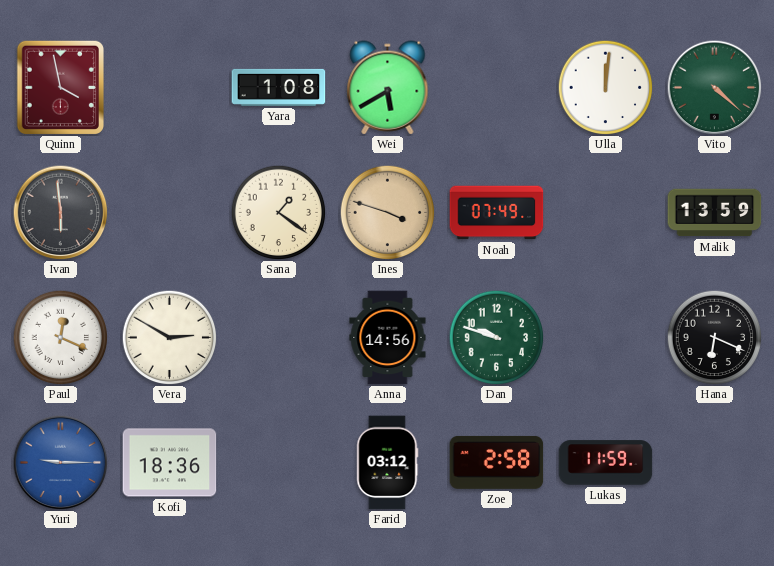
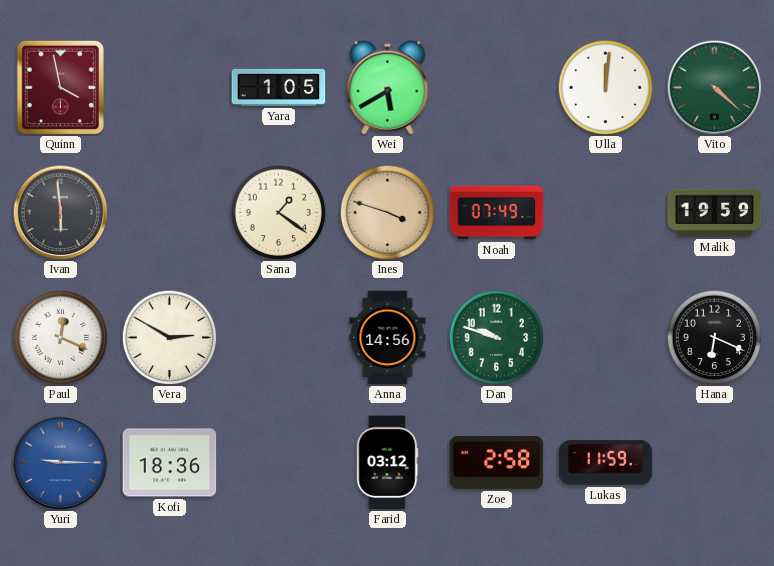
Yara: 1:08 -> 1:05
Malik: 13:59 -> 19:59
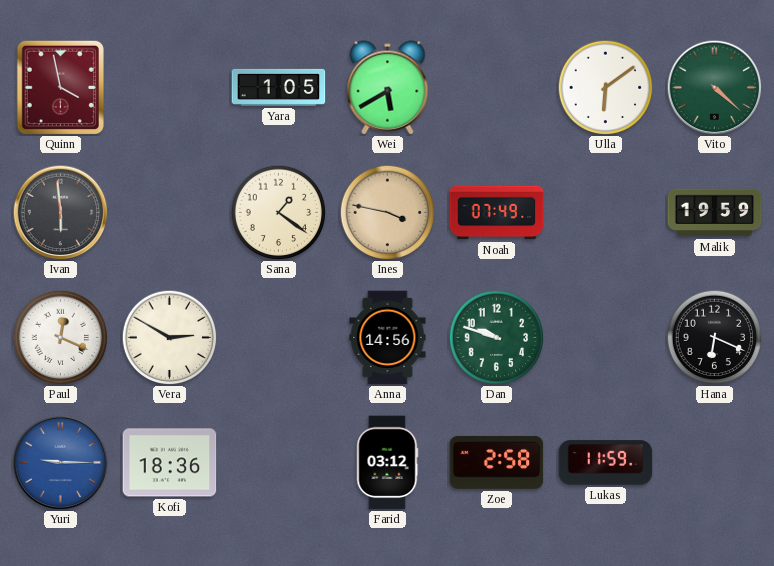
Ulla: 12:01 -> 6:09
Ines: 3:48 -> 3:47
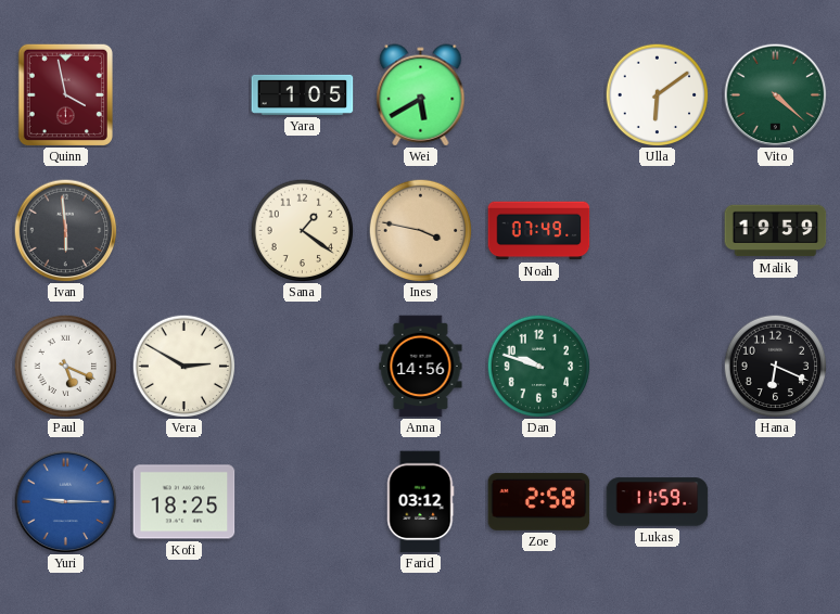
Paul: 12:19 -> 5:19
Kofi: 18:36 -> 18:25
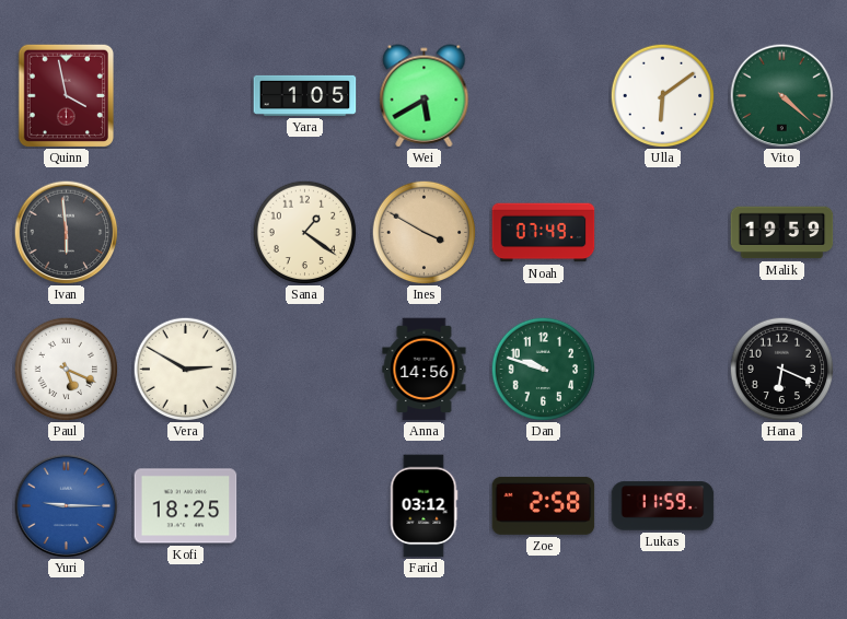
Ines: 3:47 -> 3:50
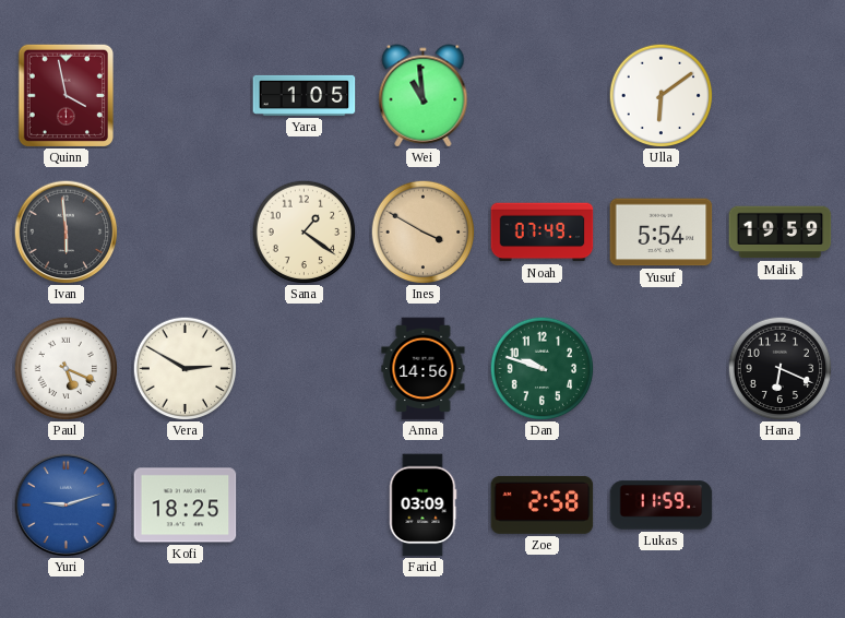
Wei: 5:40 -> 10:59
Vito: 4:22 -> none
Yusuf: none -> 5:54
Yuri: 9:15 -> 9:12
Farid: 03:12 -> 03:09
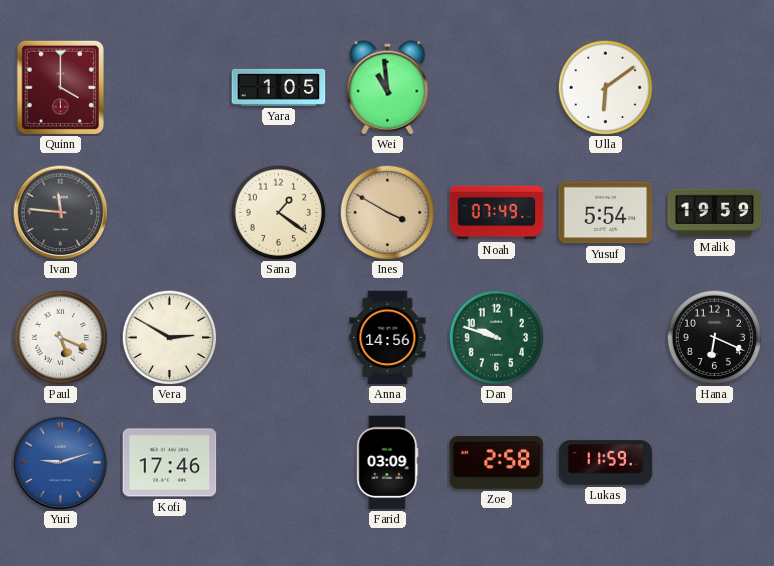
Quinn: 3:58 -> 4:00
Ivan: 5:59 -> 11:46
Kofi: 18:25 -> 17:46
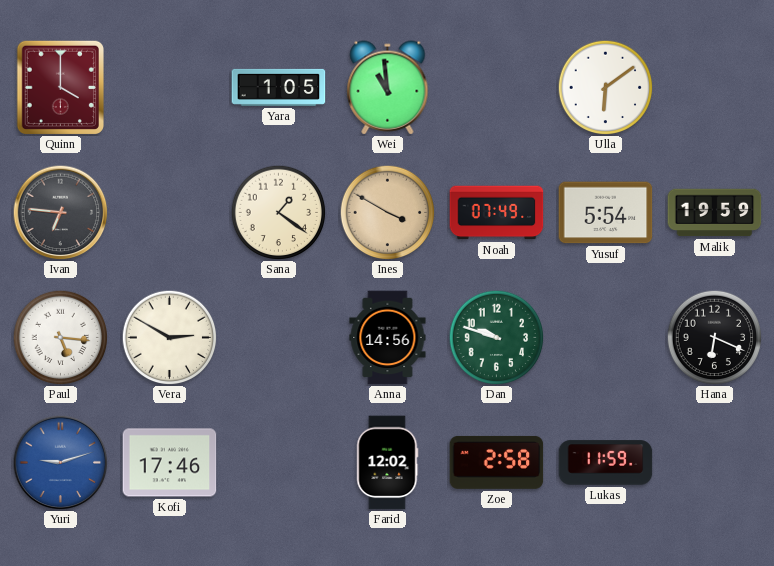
Ivan: 11:46 -> 6:46
Paul: 5:19 -> 5:16
Farid: 03:09 -> 12:02
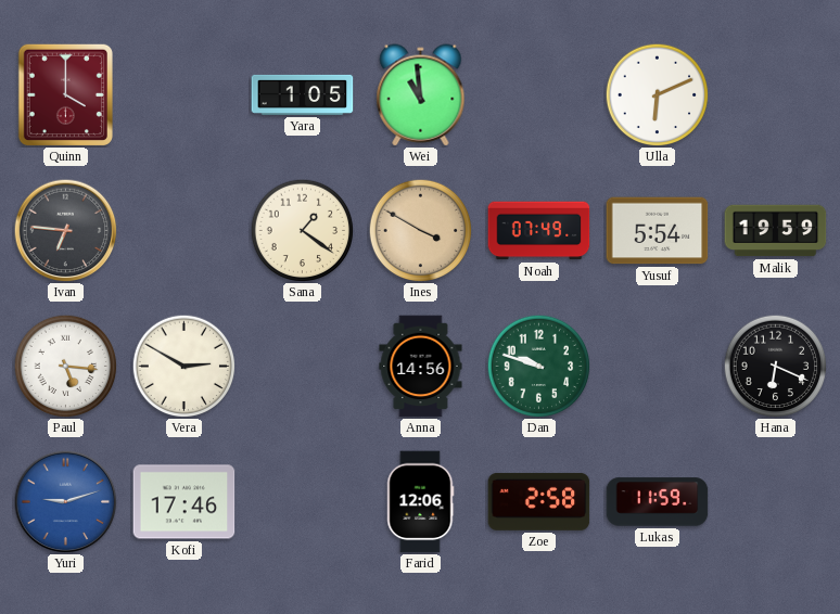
Ulla: 6:09 -> 6:11
Farid: 12:02 -> 12:06
